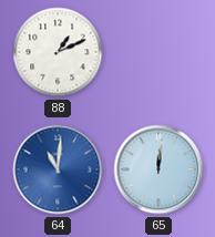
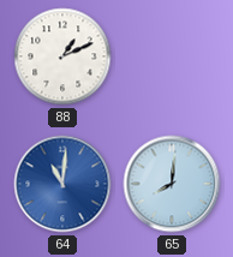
65: 12:01 -> 8:01
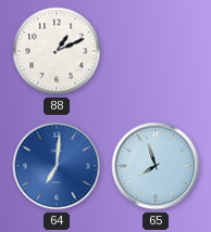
64: 11:01 -> 7:01
65: 8:01 -> 7:57
